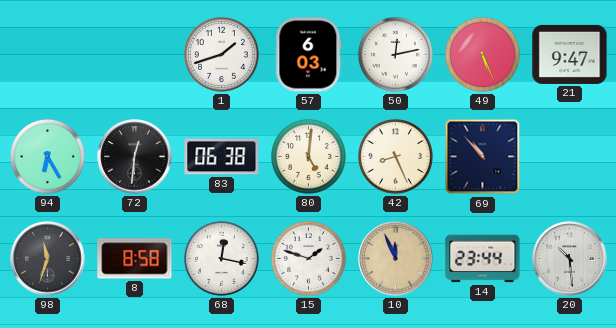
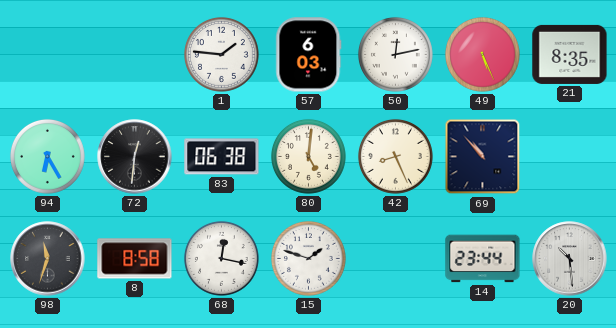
1: 1:42 -> 1:46
21: 9:47 -> 8:35
10: 11:56 -> none
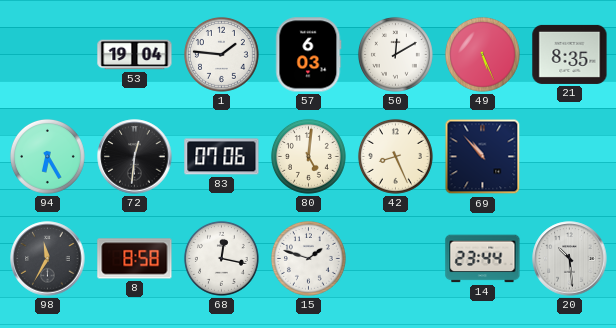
53: none -> 19:04
50: 12:13 -> 12:10
83: 06:38 -> 07:06
98: 11:33 -> 11:35
